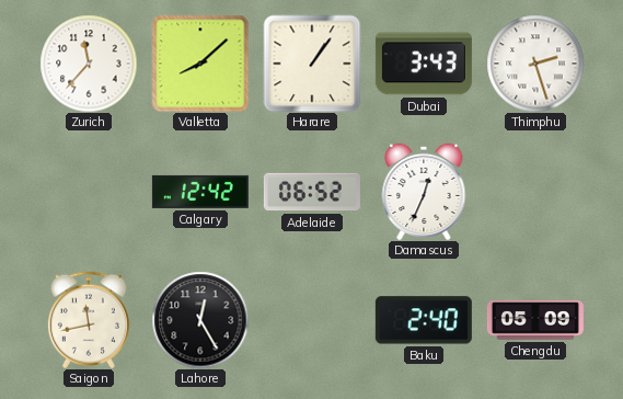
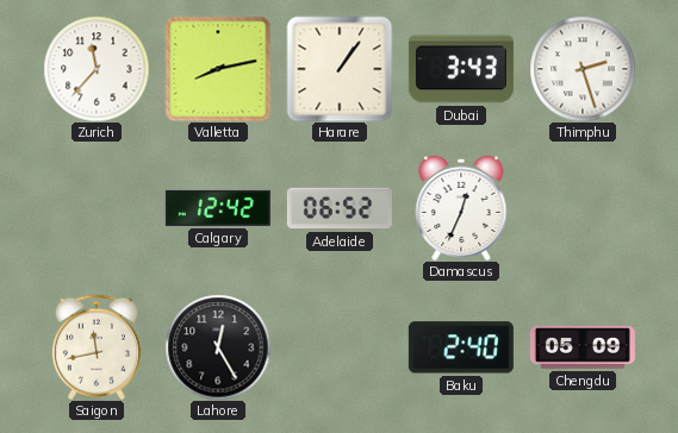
Valletta: 8:08 -> 8:13
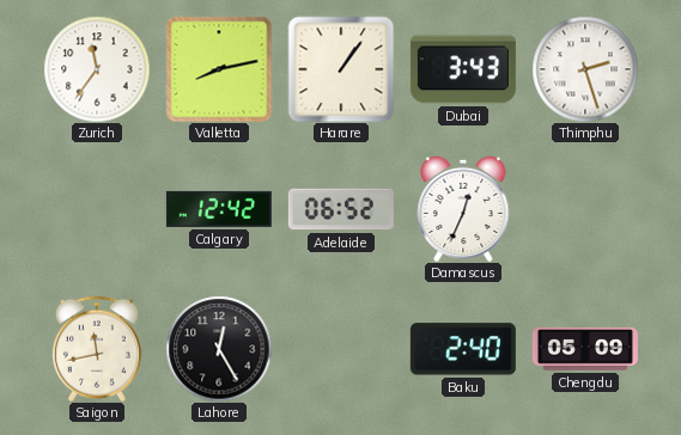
Zurich: 11:37 -> 11:36
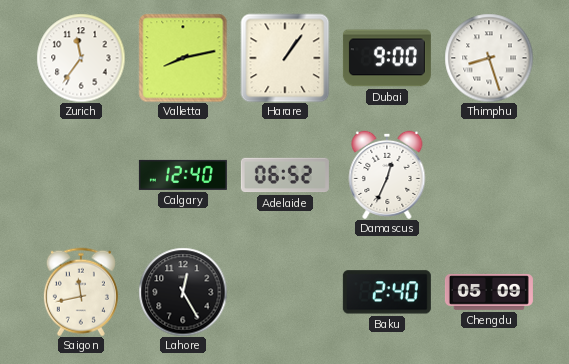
Dubai: 3:43 -> 9:00
Thimphu: 2:27 -> 8:27
Calgary: 12:42 -> 12:40
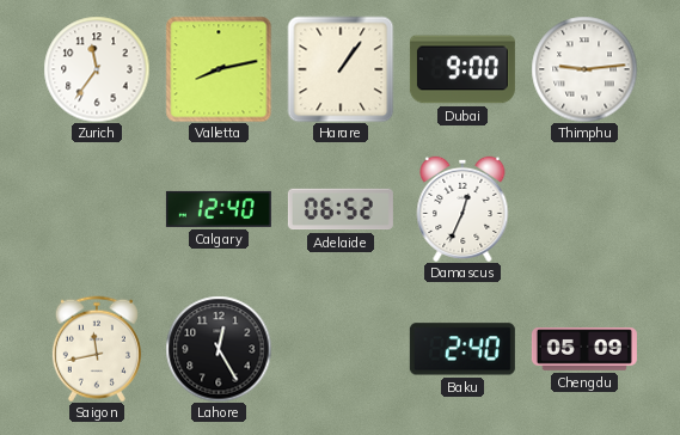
Thimphu: 8:27 -> 9:14
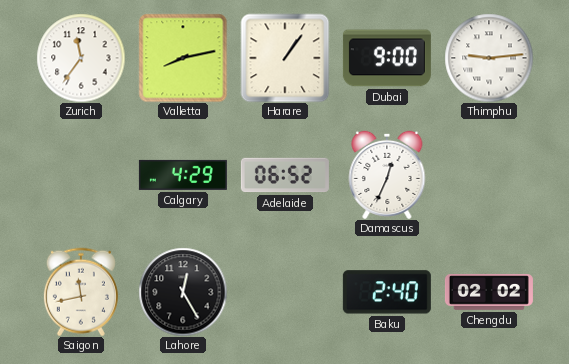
Calgary: 12:40 -> 4:29
Chengdu: 05:09 -> 02:02
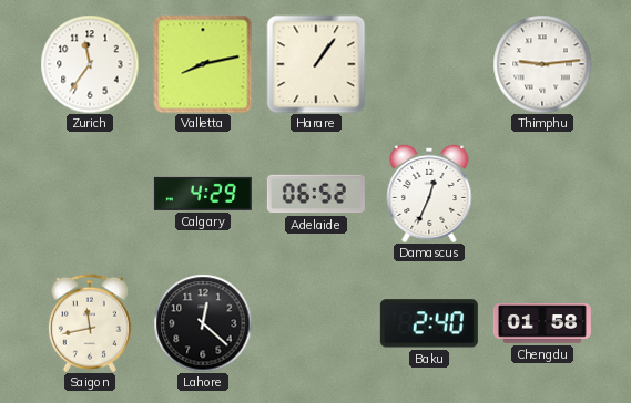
Dubai: 9:00 -> none
Lahore: 12:25 -> 12:22
Chengdu: 02:02 -> 01:58
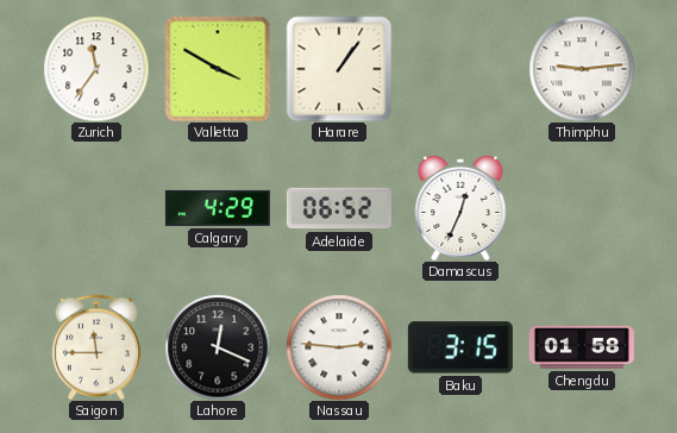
Valletta: 8:13 -> 3:50
Saigon: 11:43 -> 11:45
Lahore: 12:22 -> 12:19
Nassau: none -> 2:46
Baku: 2:40 -> 3:15
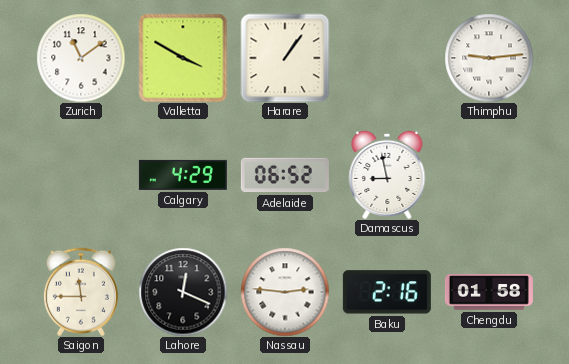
Zurich: 11:36 -> 11:09
Damascus: 12:34 -> 8:58
Baku: 3:15 -> 2:16
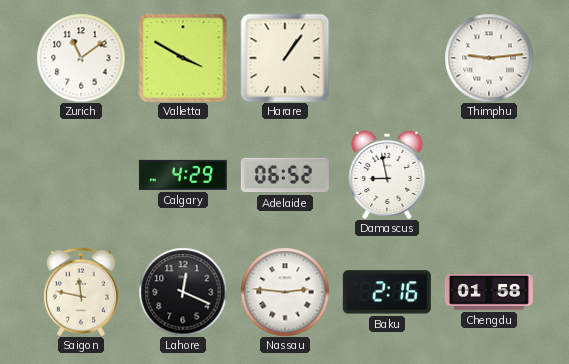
Saigon: 11:45 -> 11:47
